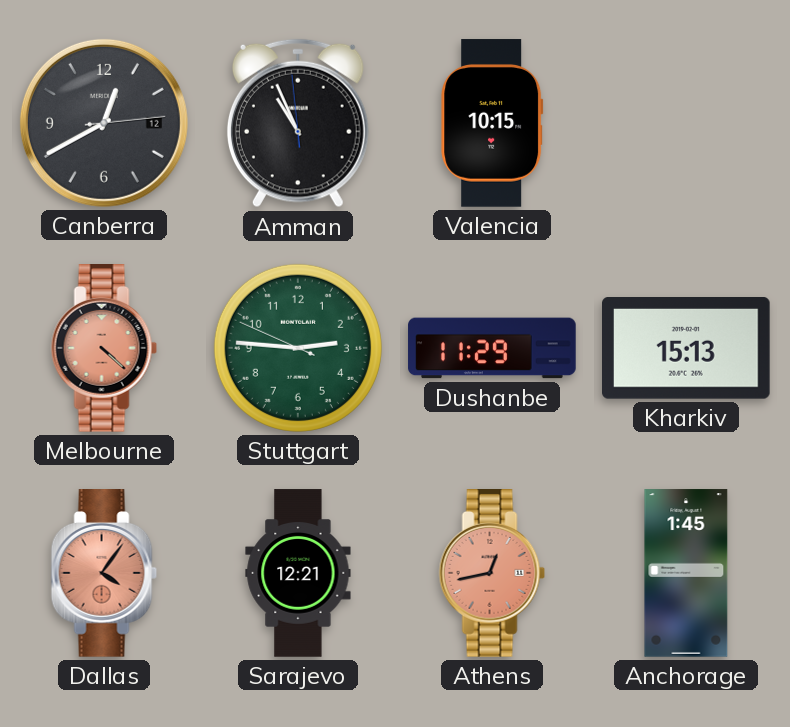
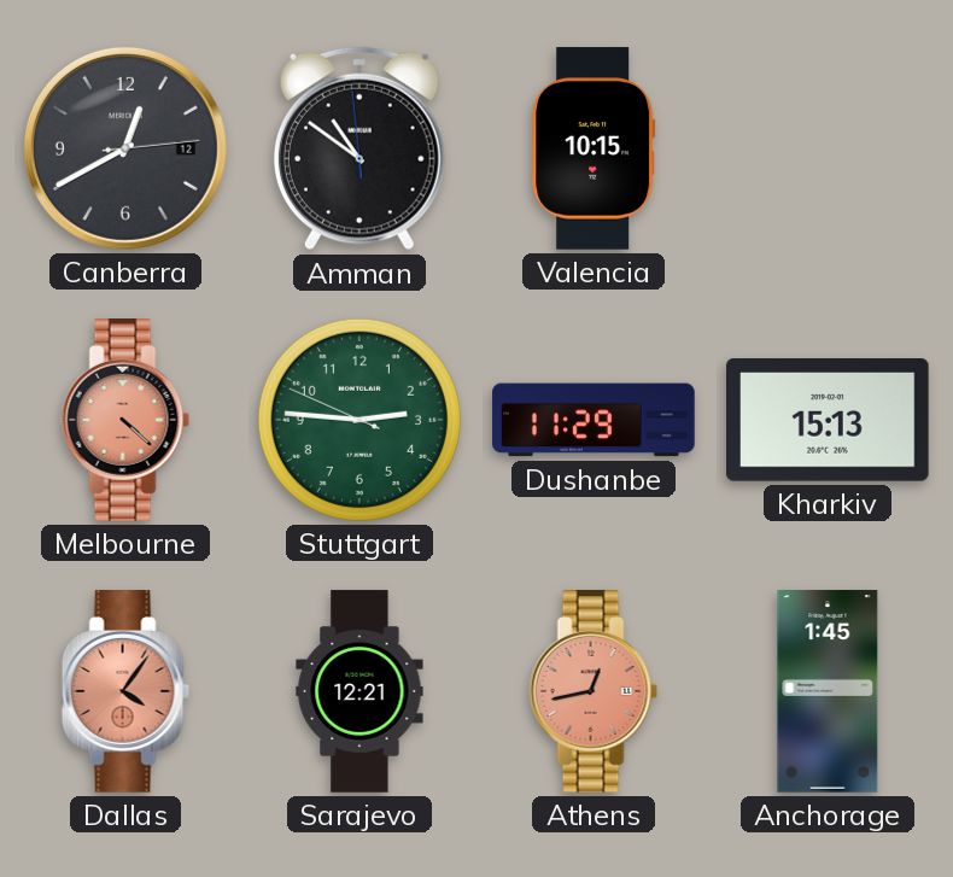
Amman: 10:55 -> 10:50
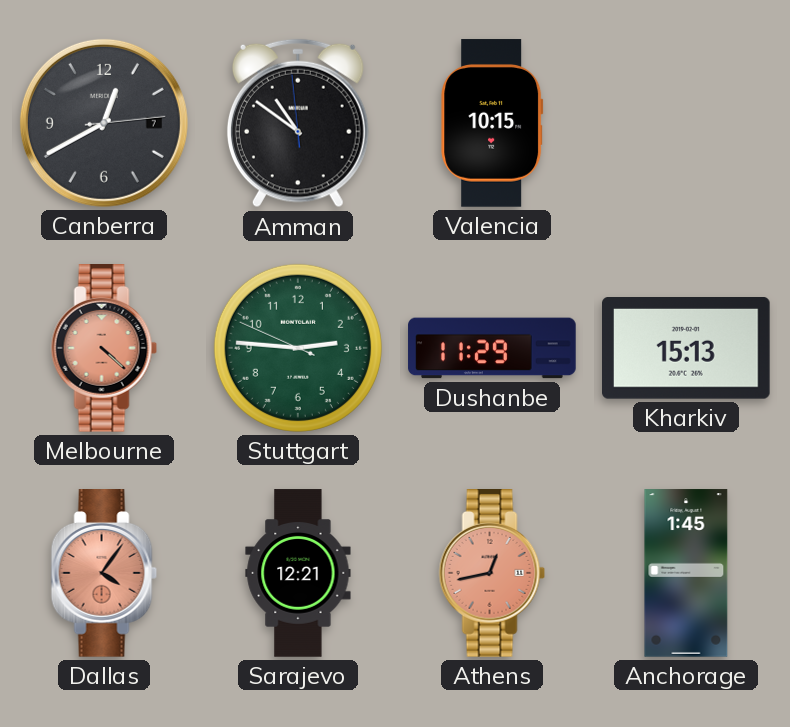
Canberra date: 12 -> 7
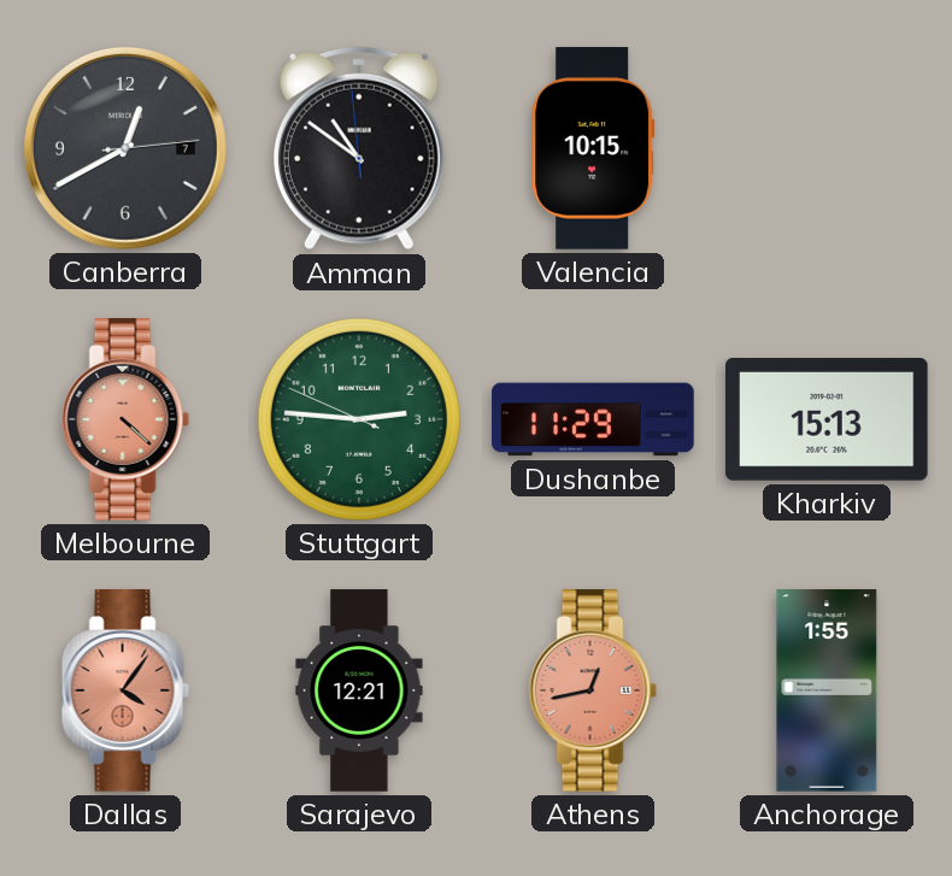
Anchorage: 1:45 -> 1:55
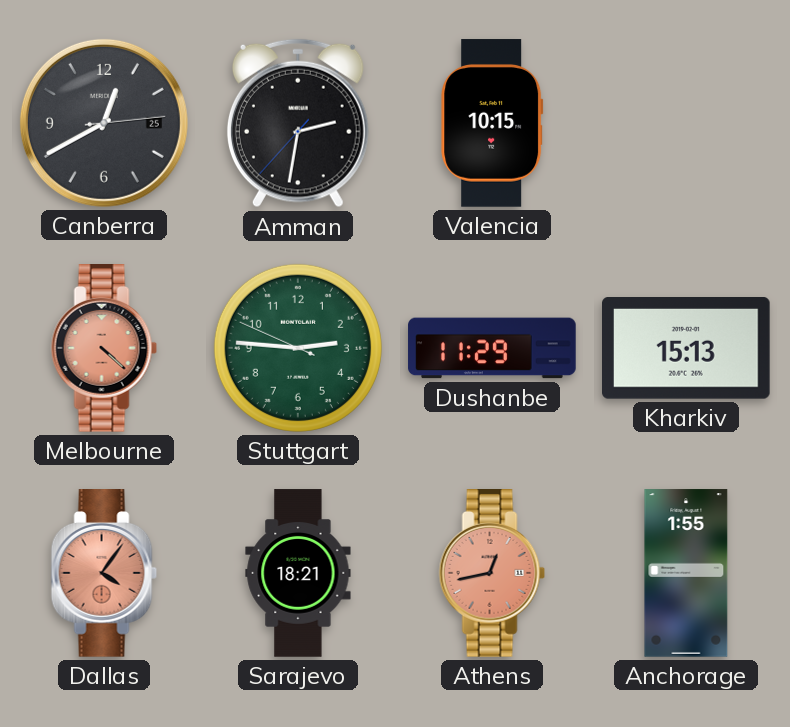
Canberra date: 7 -> 25
Amman: 10:50 -> 2:31
Sarajevo: 12:21 -> 18:21
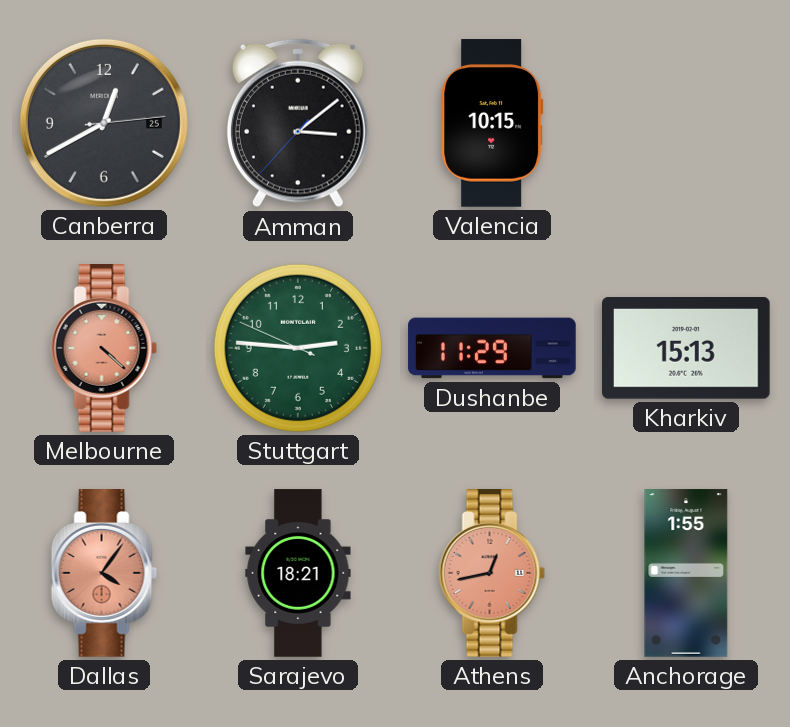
Amman: 2:31 -> 3:08
